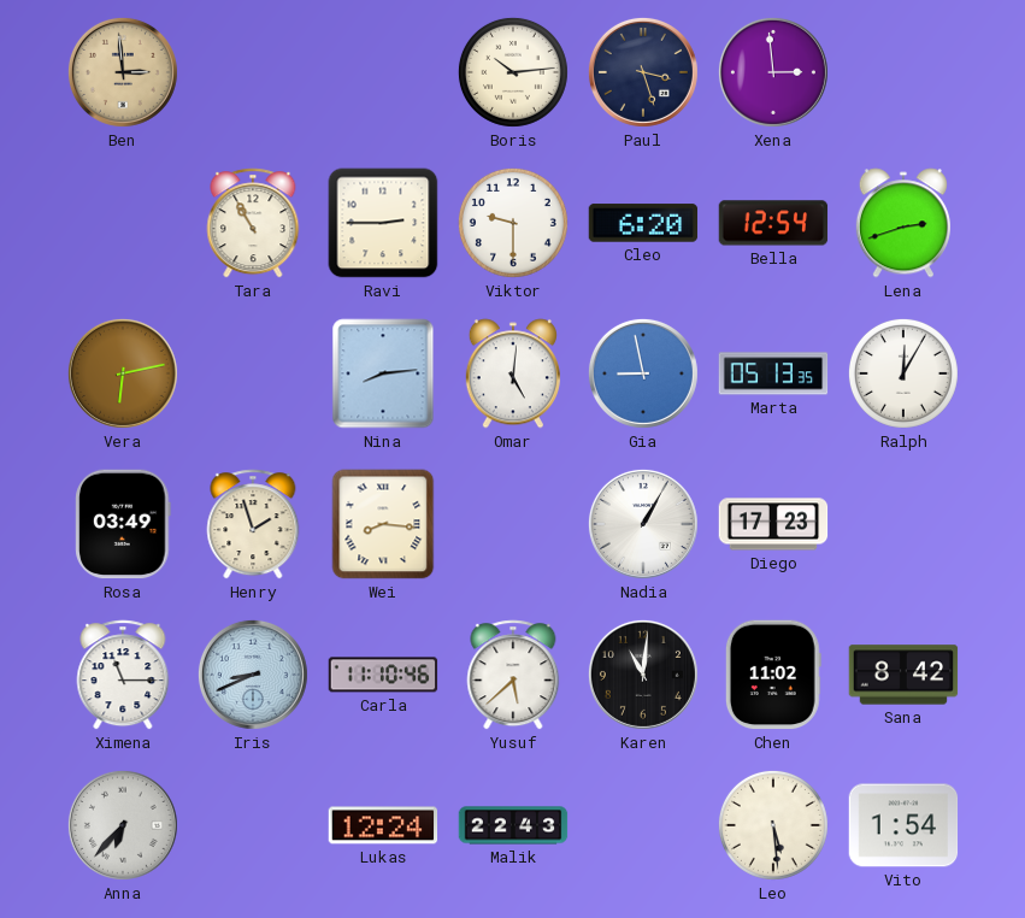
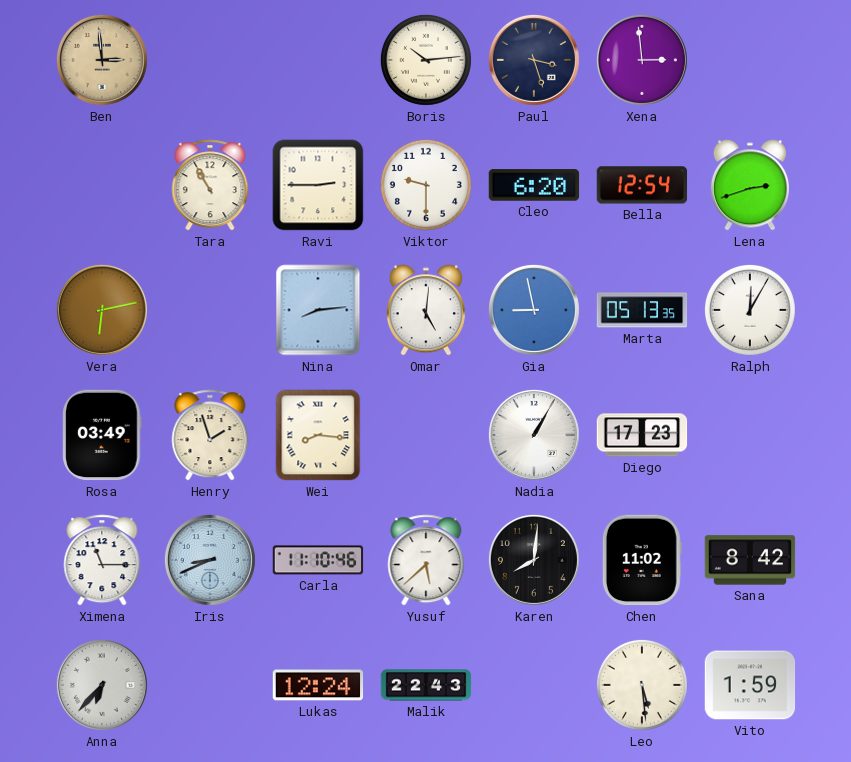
Karen: 11:01 -> 8:01
Vito: 1:54 -> 1:59
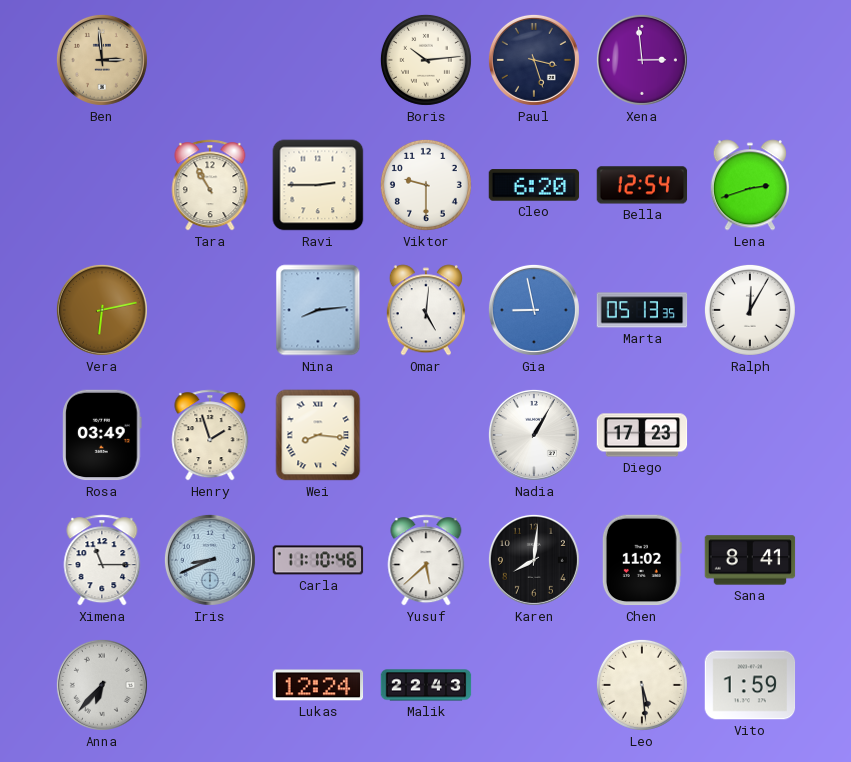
Sana: 8:42 -> 8:41
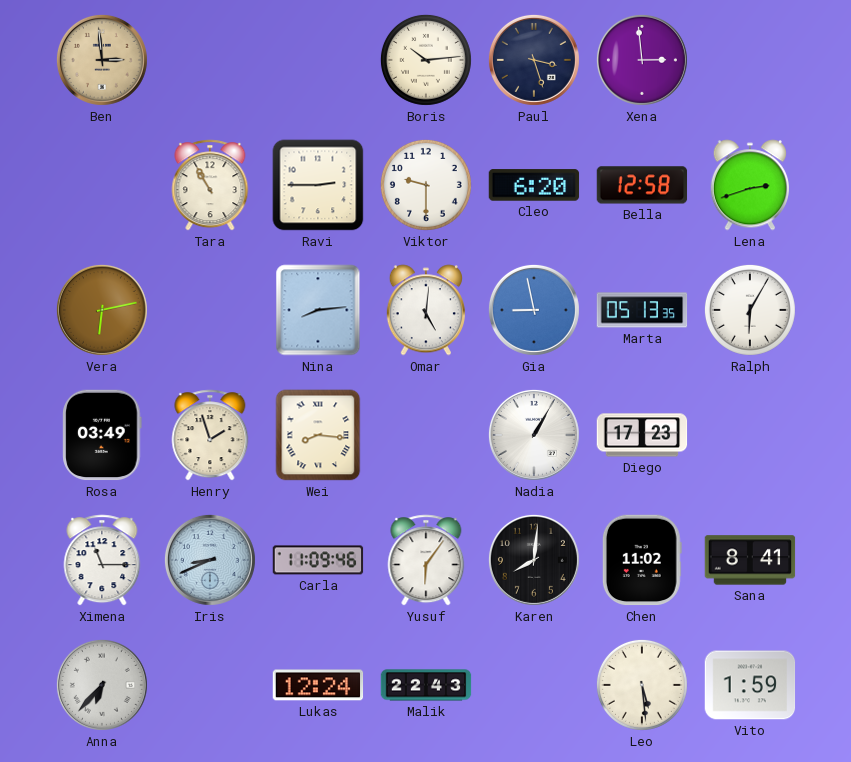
Bella: 12:54 -> 12:58
Ralph: 12:05 -> 6:05
Carla: 11:10 -> 11:09
Yusuf: 5:38 -> 6:06
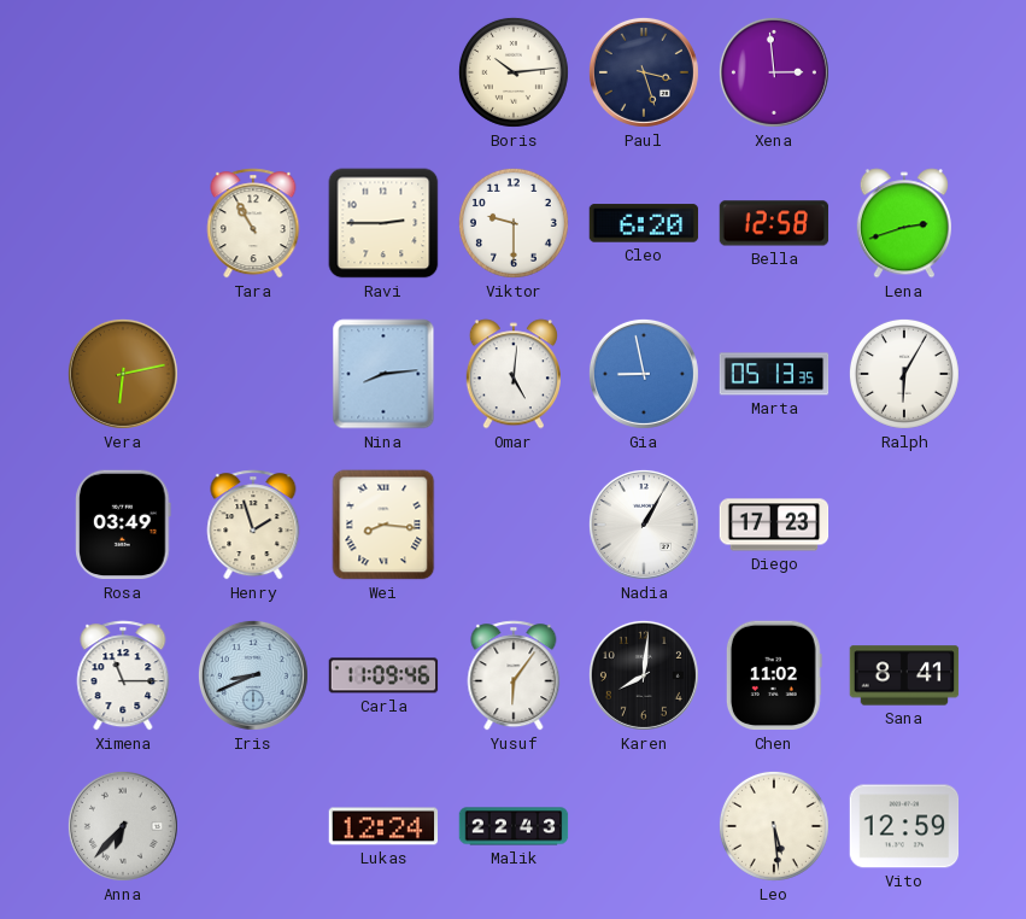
Ben: 2:59 -> none
Vito: 1:59 -> 12:59
